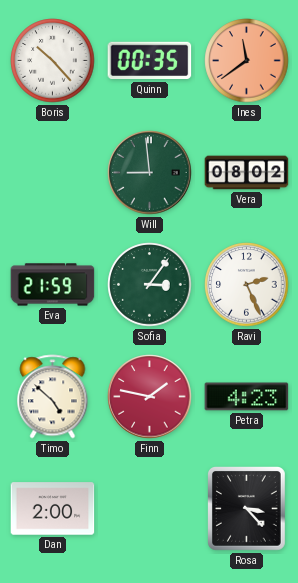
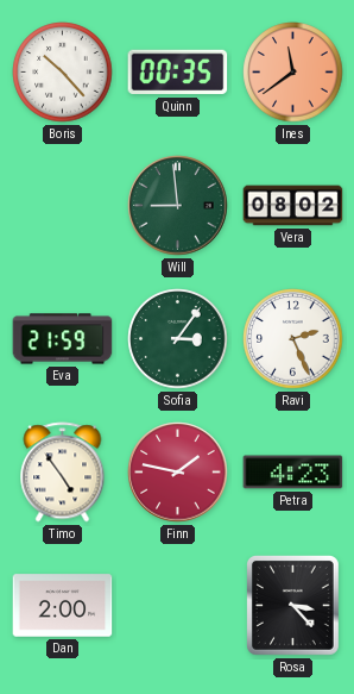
Timo: 4:52 -> 4:54
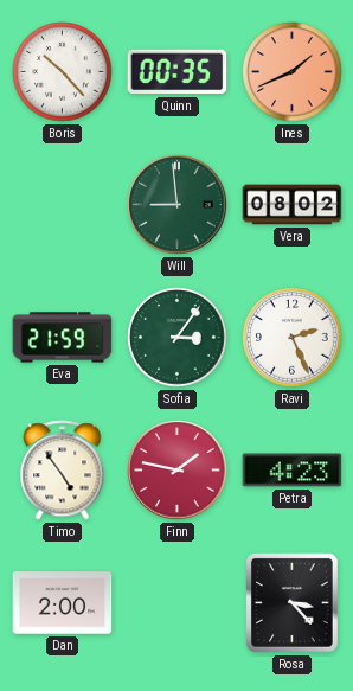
Ines: 11:39 -> 1:41
